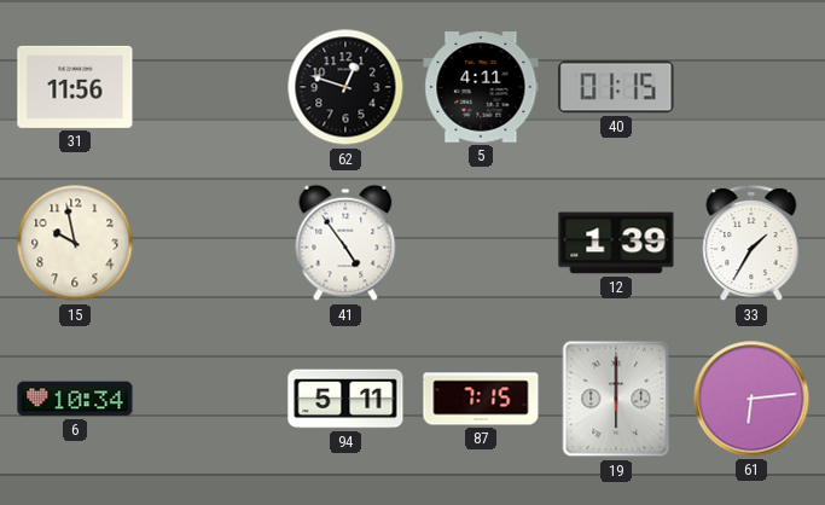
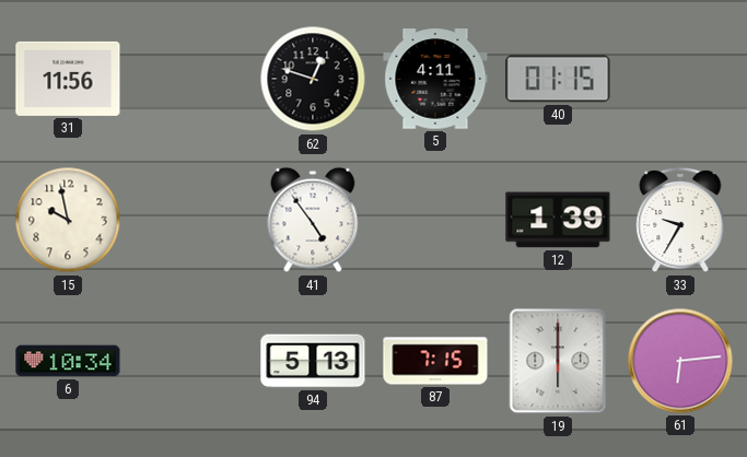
33: 1:35 -> 9:35
94: 5:11 -> 5:13
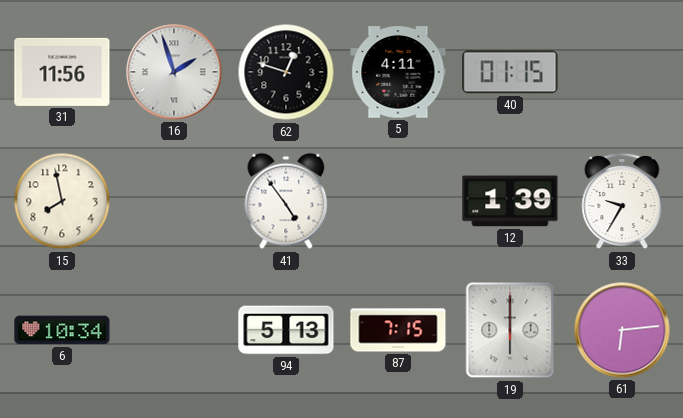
16: none -> 1:57
15: 9:58 -> 7:58
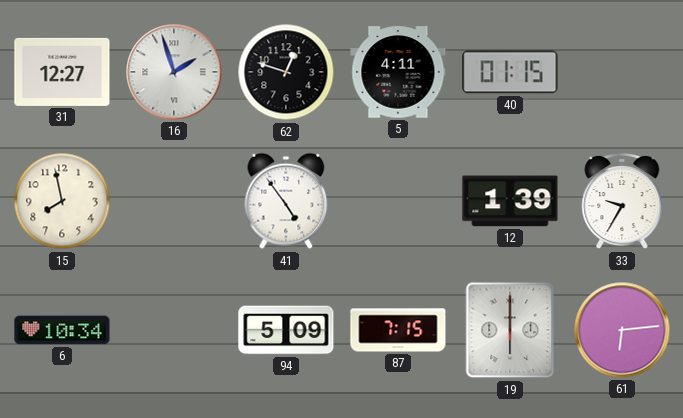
31: 11:56 -> 12:27
94: 5:13 -> 5:09
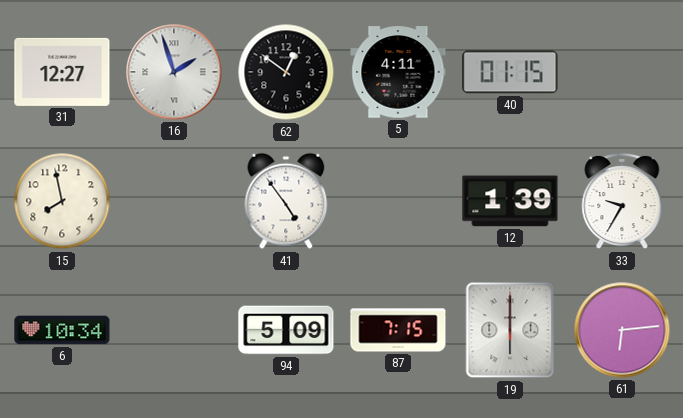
62: 12:48 -> 12:51
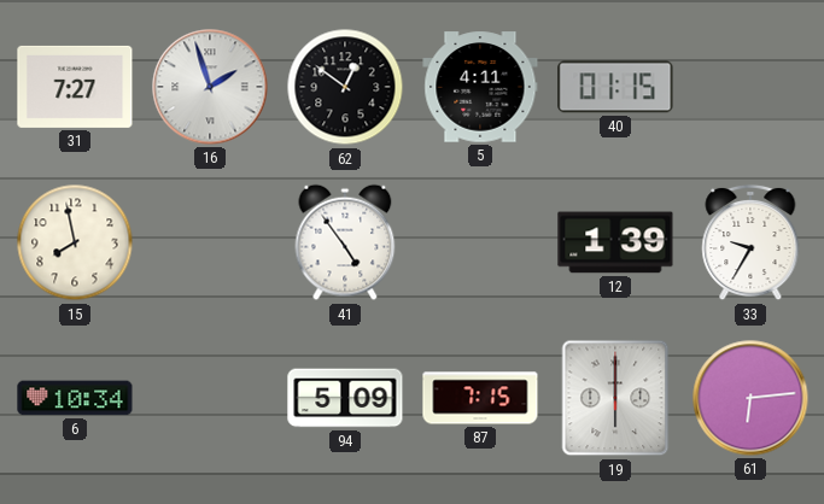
31: 12:27 -> 7:27
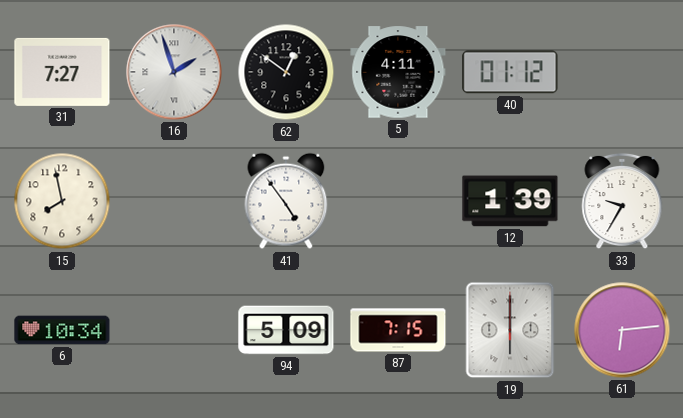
40: 01:15 -> 01:12
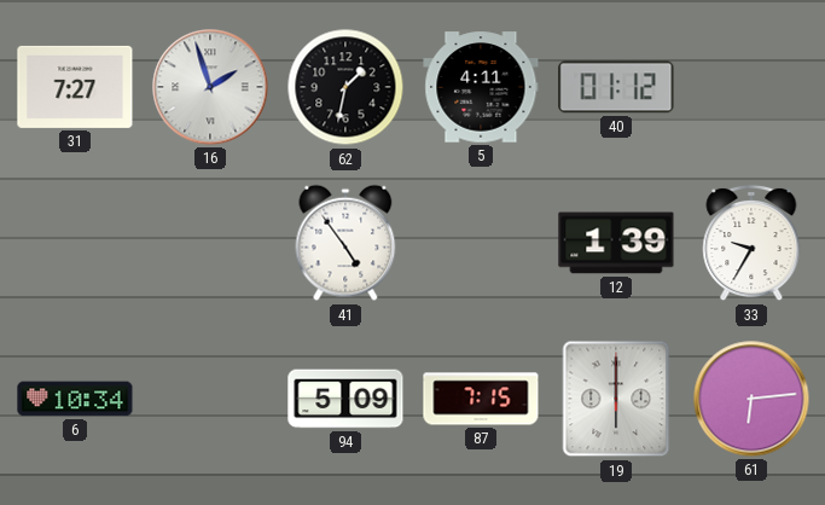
62: 12:51 -> 1:32
15: 7:58 -> none
